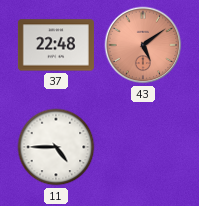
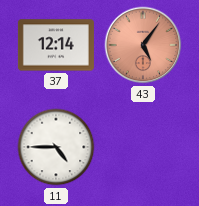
37: 22:48 -> 12:14
43: 5:09 -> 5:06
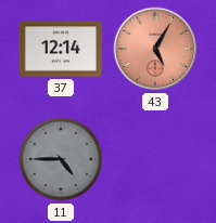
43: 5:06 -> 5:05
11 dial: white -> grey
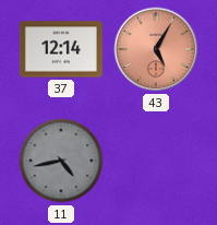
11: 4:45 -> 4:43
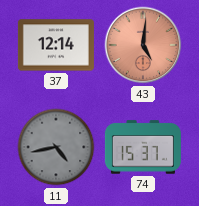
43: 5:05 -> 5:01
74: none -> 15:37
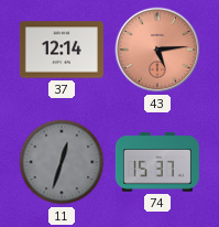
43: 5:01 -> 5:14
11: 4:43 -> 12:33
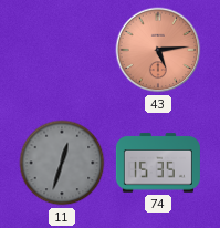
37: 12:14 -> none
74: 15:37 -> 15:35
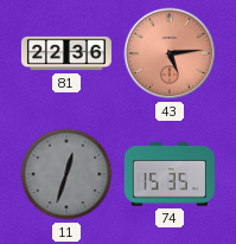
81: none -> 22:36
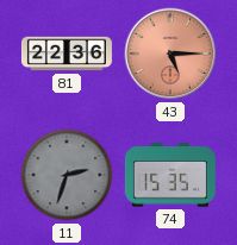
43: 5:14 -> 5:15
11: 12:33 -> 2:33
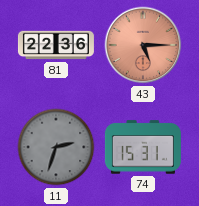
74: 15:35 -> 15:31
